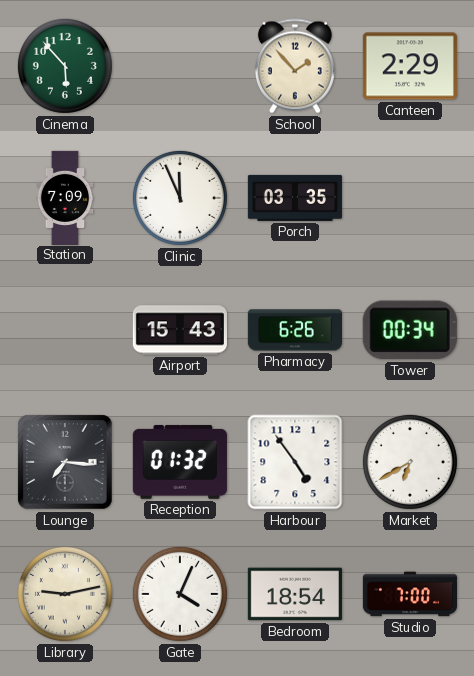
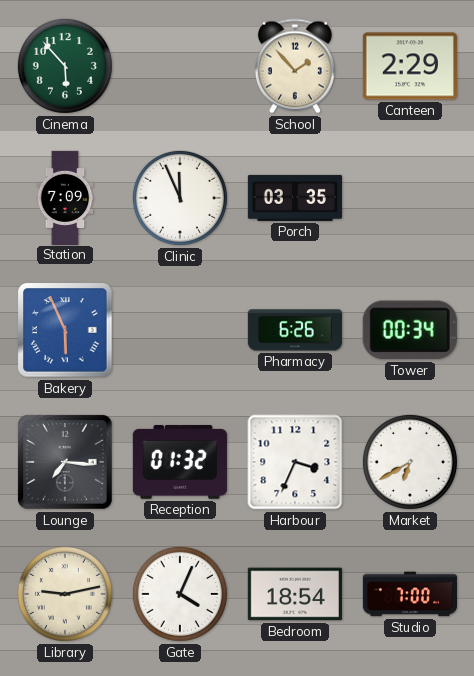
Bakery: none -> 5:56
Airport: 15:43 -> none
Harbour: 4:54 -> 3:34
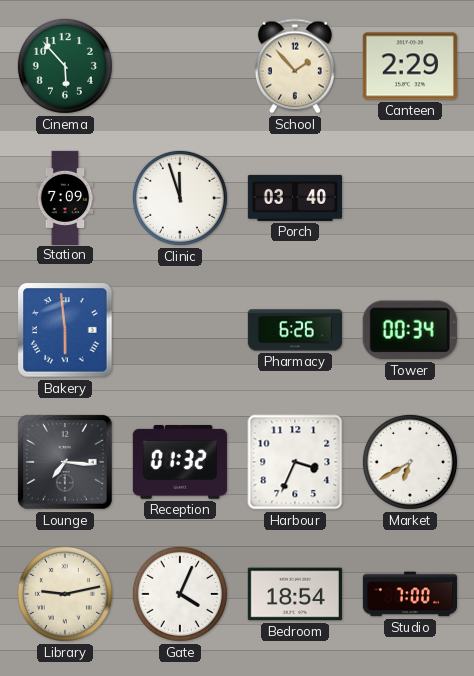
Clinic: 11:56 -> 11:57
Porch: 03:35 -> 03:40
Bakery: 5:56 -> 5:59
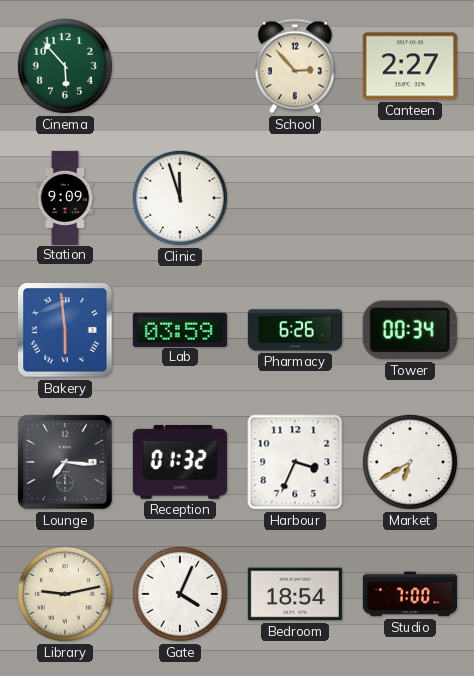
School: 1:53 -> 2:53
Canteen: 2:29 -> 2:27
Station: 7:09 -> 9:09
Porch: 03:40 -> none
Lab: none -> 03:59
